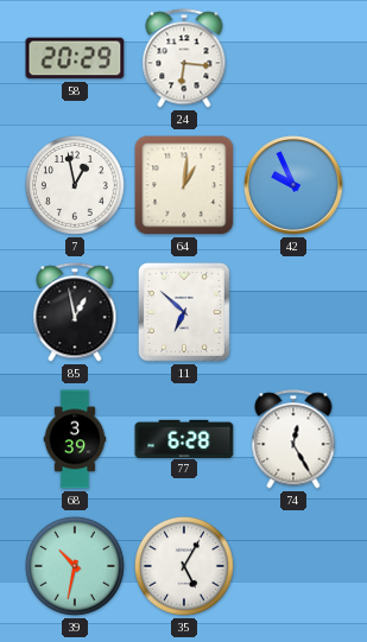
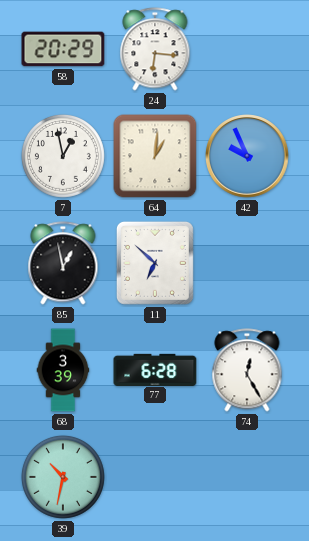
35: 5:05 -> none
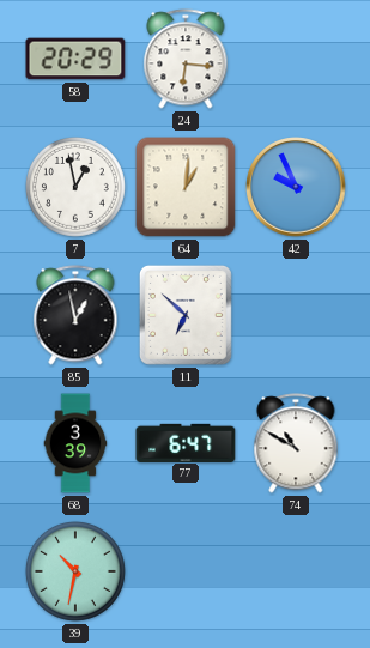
77: 6:28 -> 6:47
74: 12:25 -> 10:50
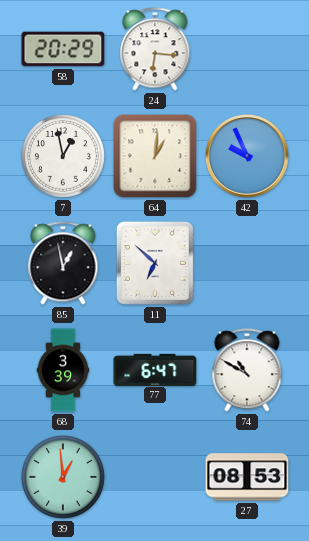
39: 10:32 -> 12:59
27: none -> 08:53
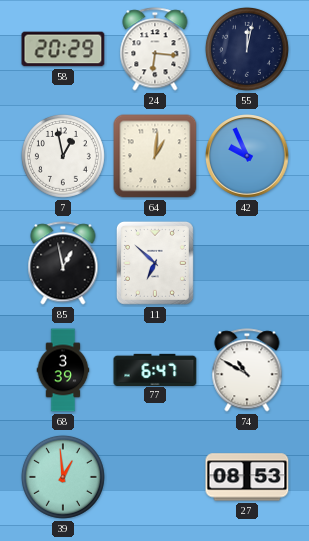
55: none -> 12:02
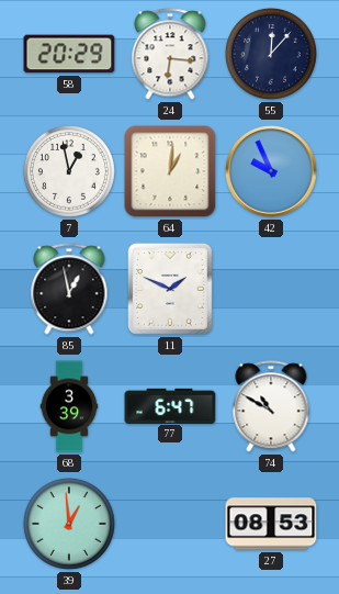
55: 12:02 -> 12:07
11: 6:52 -> 1:49
